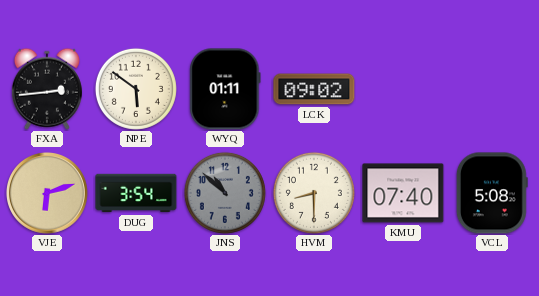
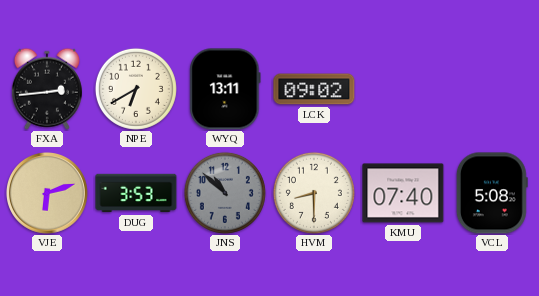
NPE: 5:51 -> 6:40
WYQ: 01:11 -> 13:11
DUG: 3:54 -> 3:53
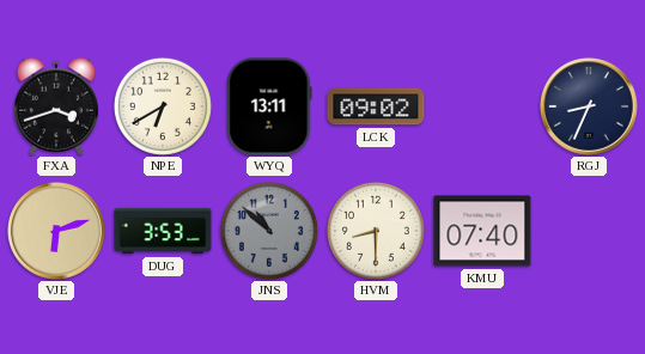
FXA: 2:44 -> 3:42
RGJ: none -> 8:34
VCL: 5:08 -> none
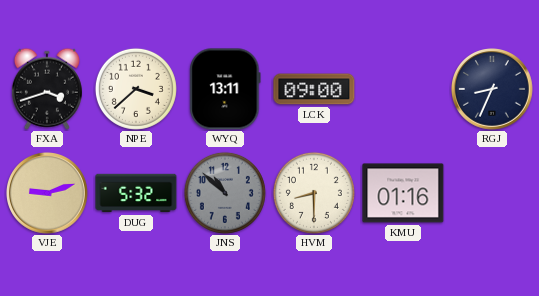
NPE: 6:40 -> 3:38
LCK: 09:02 -> 09:00
VJE: 6:12 -> 9:12
DUG: 3:53 -> 5:32
KMU: 07:40 -> 01:16
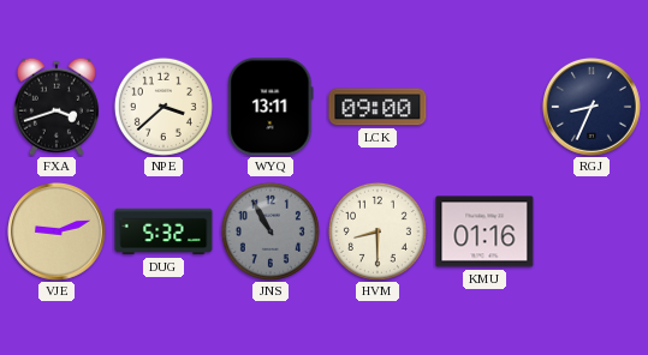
JNS: 10:52 -> 10:55
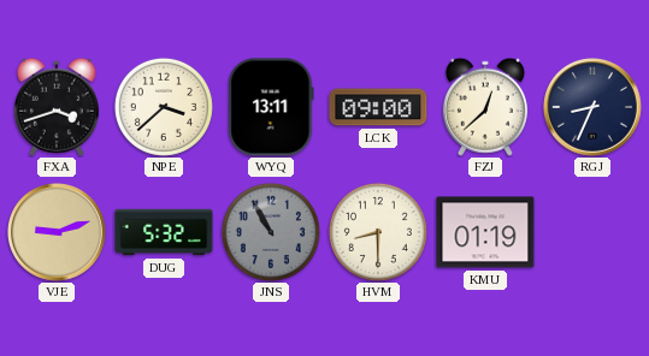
FZJ: none -> 12:38
KMU: 01:16 -> 01:19
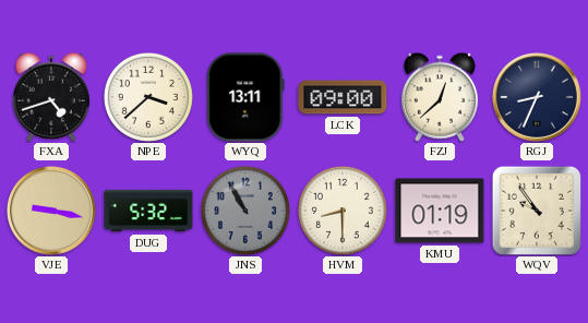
FXA: 3:42 -> 4:42
VJE: 9:12 -> 9:17
WQV: none -> 9:54
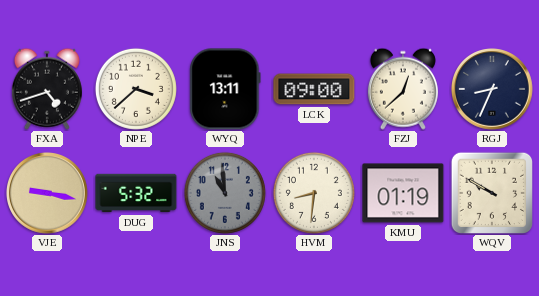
JNS: 10:55 -> 10:59
HVM: 8:30 -> 8:31
WQV: 9:54 -> 9:50
